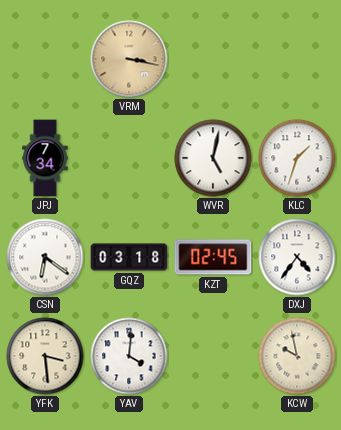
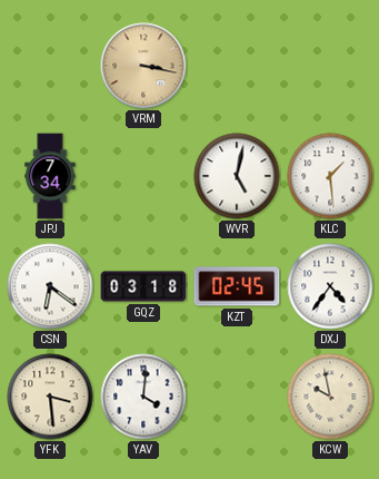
KLC: 1:33 -> 1:29
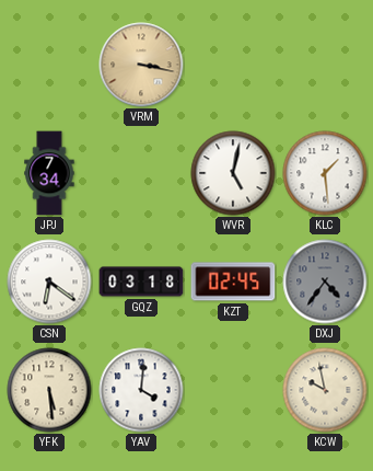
DXJ dial: white -> grey
YFK: 3:29 -> 5:29
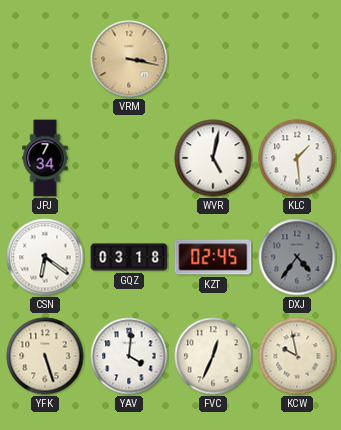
YFK: 5:29 -> 5:27
FVC: none -> 12:34
